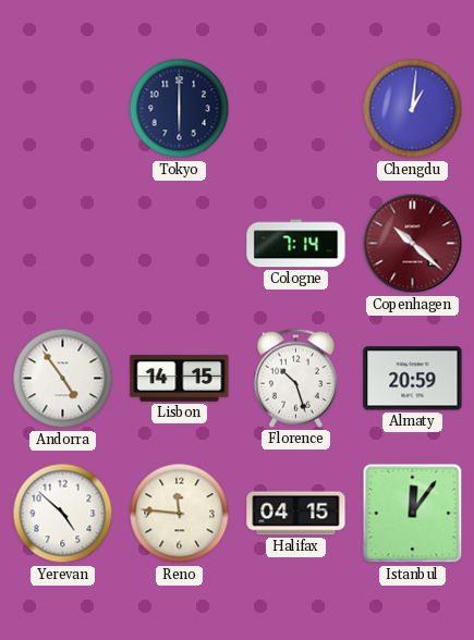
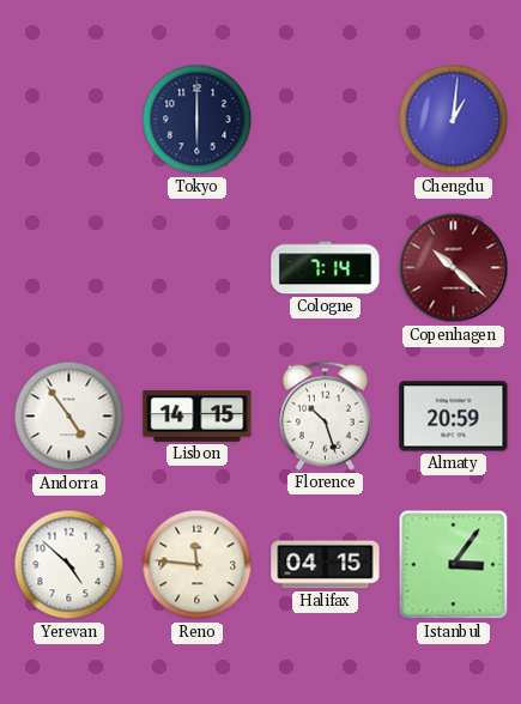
Istanbul: 12:06 -> 3:06
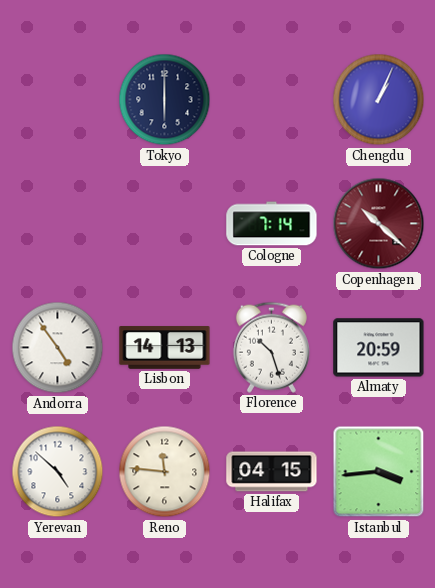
Chengdu: 1:01 -> 1:04
Lisbon: 14:15 -> 14:13
Istanbul: 3:06 -> 3:44
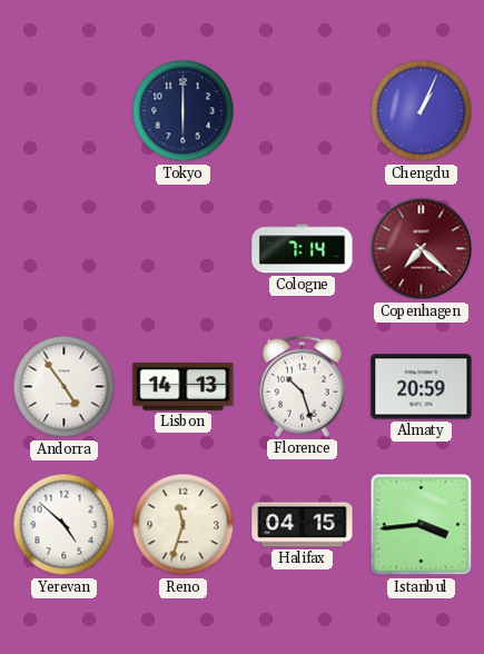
Copenhagen: 10:22 -> 7:22
Reno: 11:46 -> 11:33
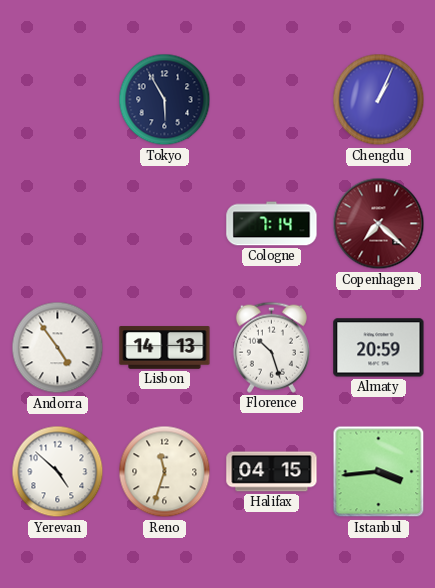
Tokyo: 6:00 -> 5:55
